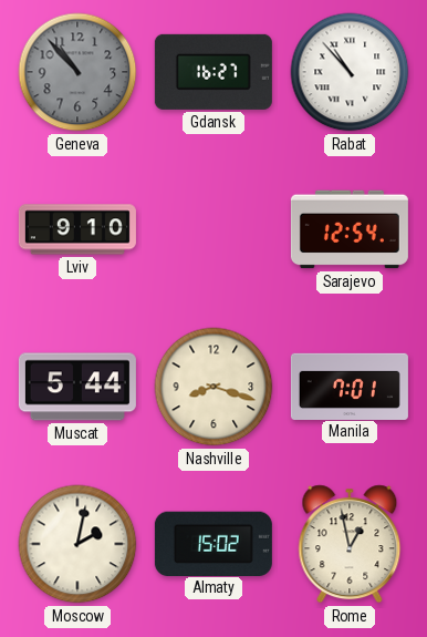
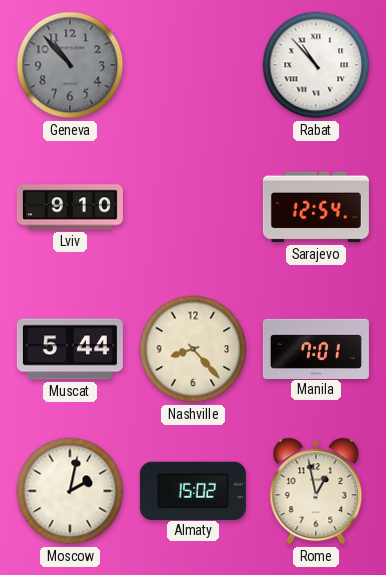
Gdansk: 16:27 -> none
Nashville: 8:18 -> 8:23
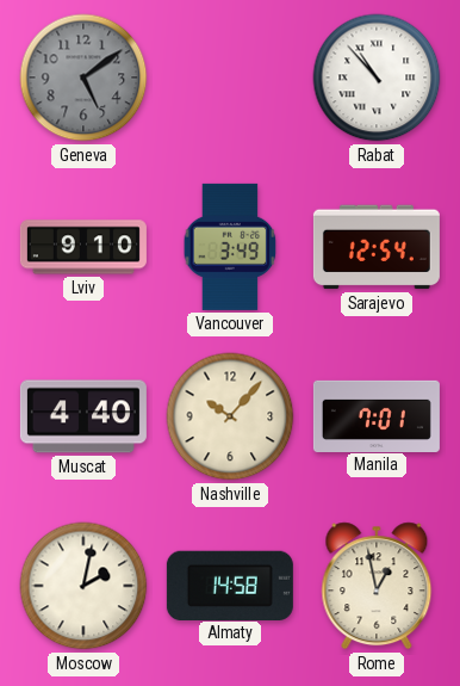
Geneva: 10:53 -> 5:09
Vancouver: none -> 3:49
Muscat: 5:44 -> 4:40
Nashville: 8:23 -> 10:07
Almaty: 15:02 -> 14:58
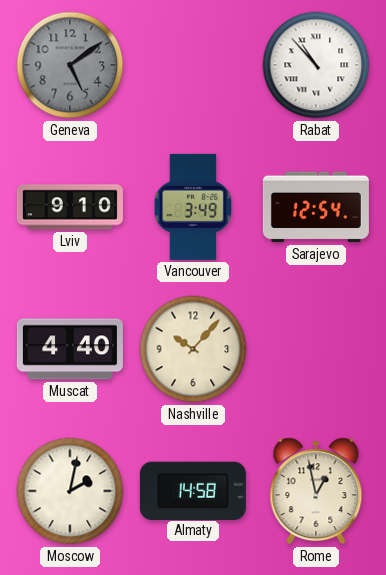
Manila: 7:01 -> none
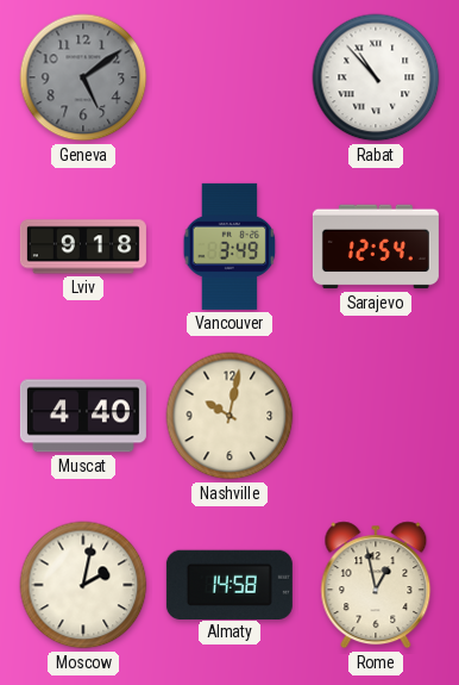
Lviv: 9:10 -> 9:18
Nashville: 10:07 -> 10:02
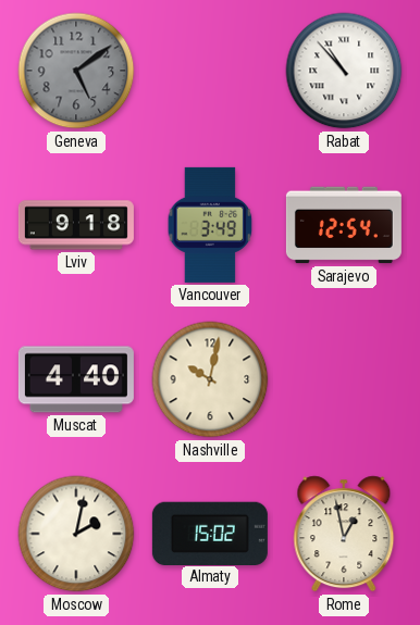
Almaty: 14:58 -> 15:02
